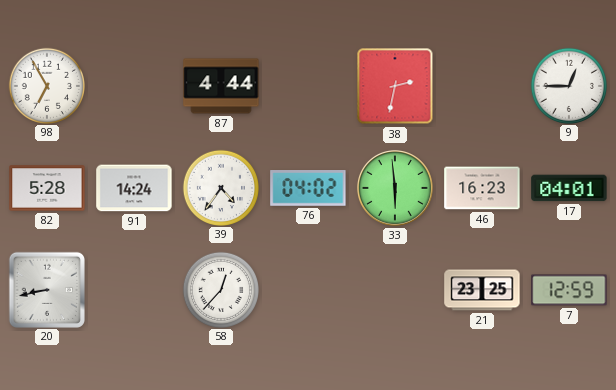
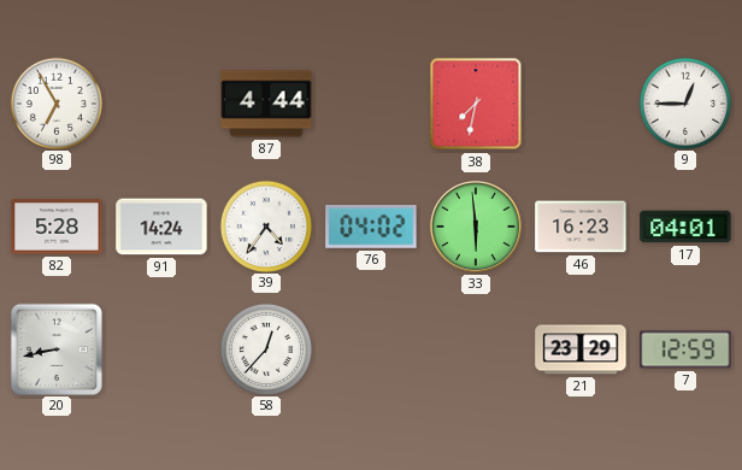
38: 2:32 -> 7:32
21: 23:25 -> 23:29
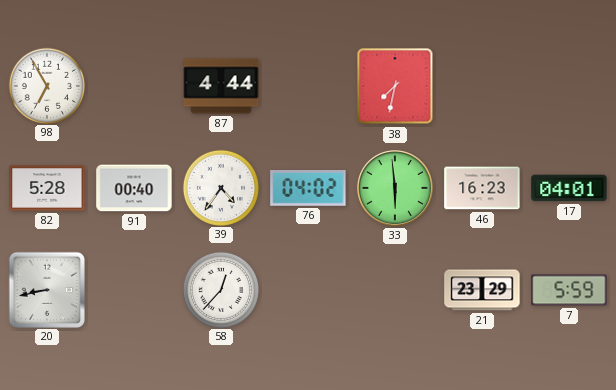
9: 12:45 -> none
91: 14:24 -> 00:40
7: 12:59 -> 5:59
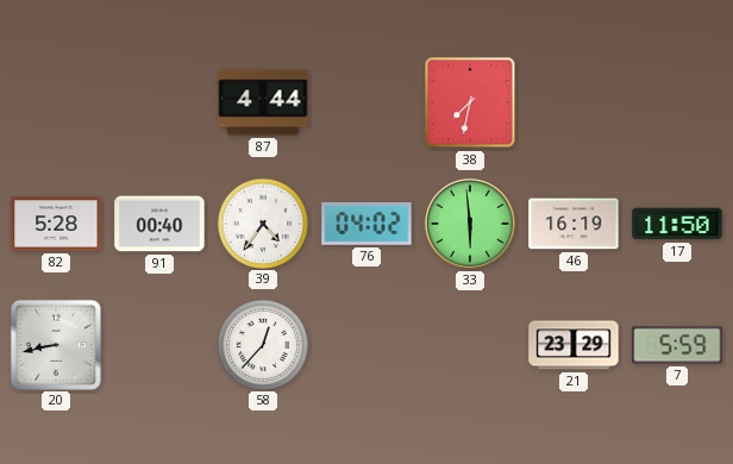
98: 6:55 -> none
46: 16:23 -> 16:19
17: 04:01 -> 11:50
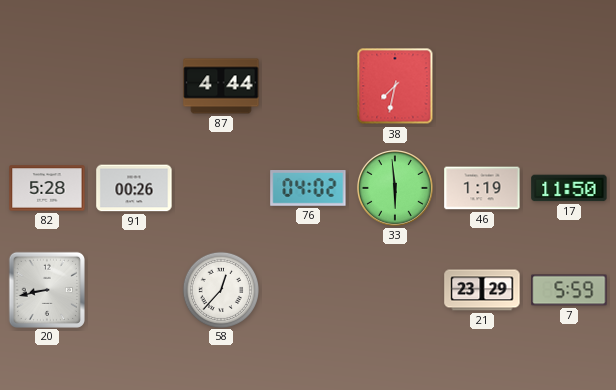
91: 00:40 -> 00:26
39: 4:36 -> none
46: 16:19 -> 1:19
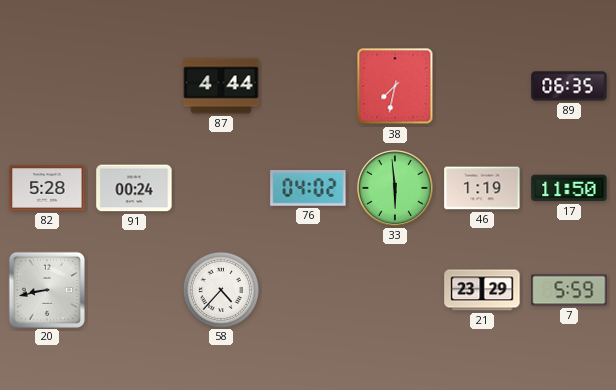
89: none -> 06:35
91: 00:26 -> 00:24
58: 12:37 -> 4:37
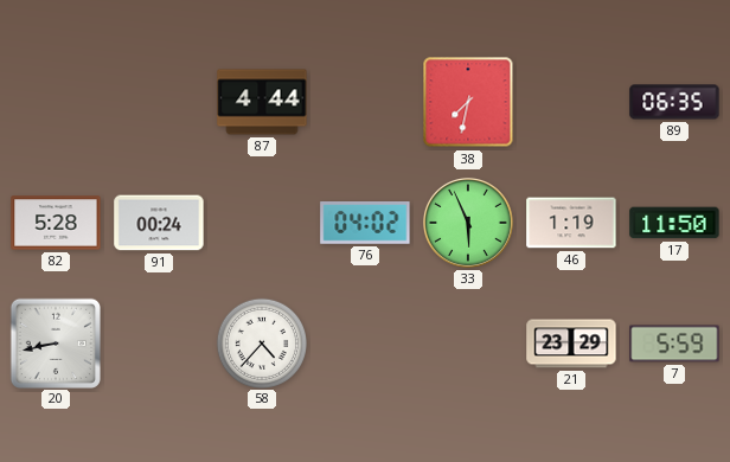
33: 5:59 -> 5:56
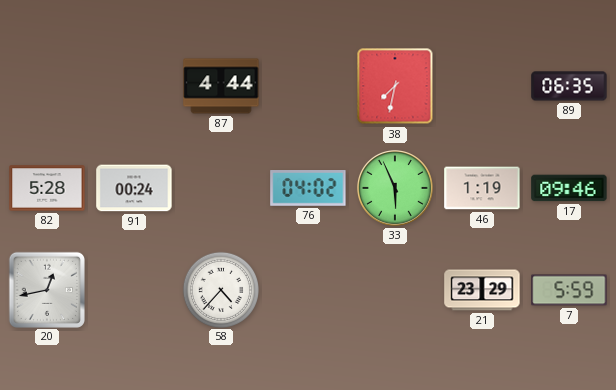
17: 11:50 -> 09:46
20: 8:43 -> 12:43
